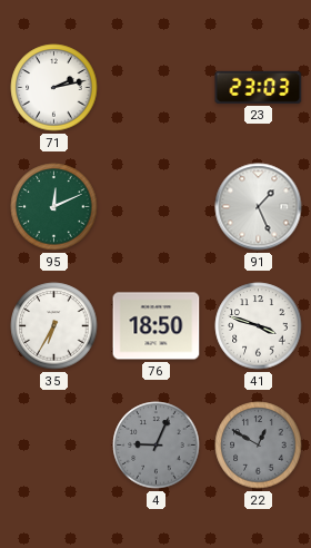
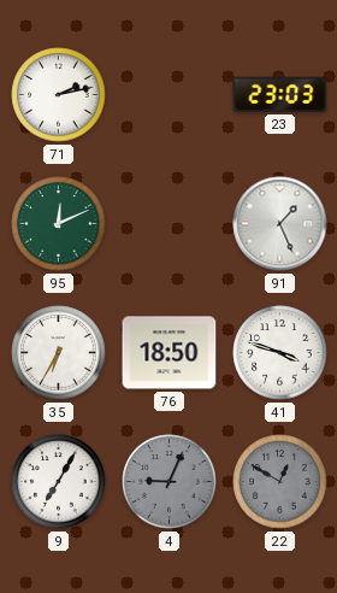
9: none -> 7:05
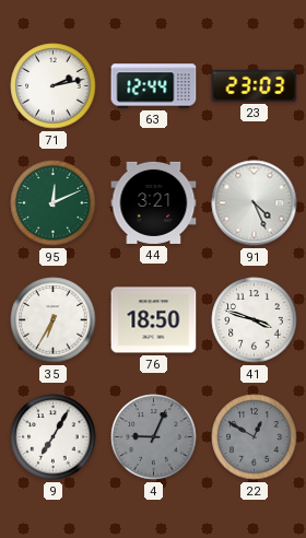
63: none -> 12:44
44: none -> 3:21
91: 1:26 -> 4:26
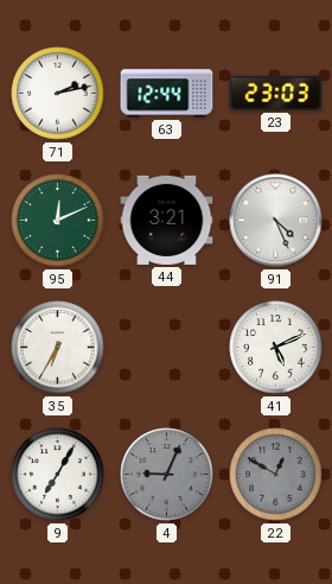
76: 18:50 -> none
41: 3:48 -> 5:11
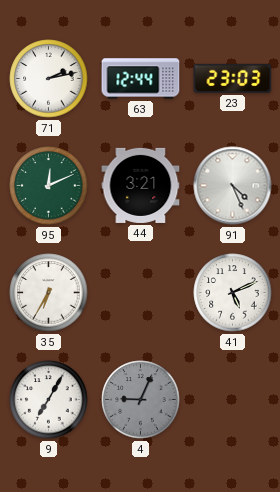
22: 12:50 -> none
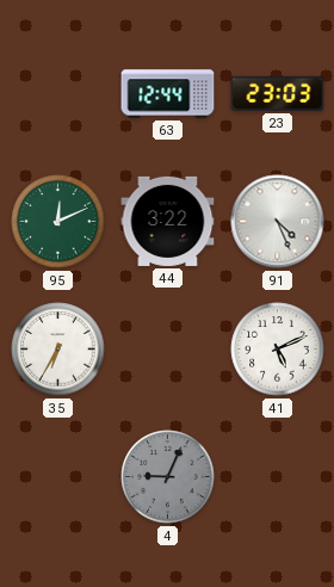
71: 2:13 -> none
44: 3:21 -> 3:22
9: 7:05 -> none
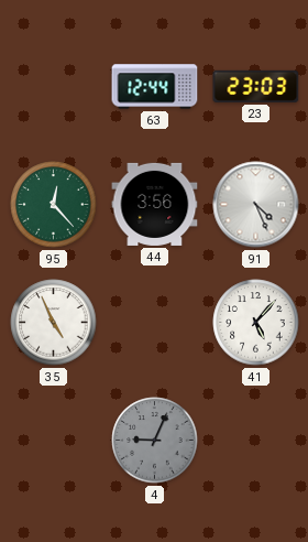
95: 12:11 -> 12:23
44: 3:22 -> 3:56
35: 6:35 -> 4:56
41: 5:11 -> 5:07
